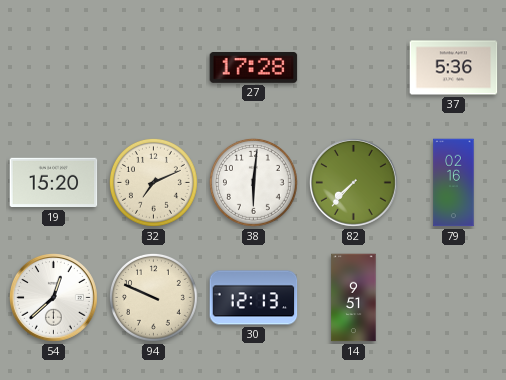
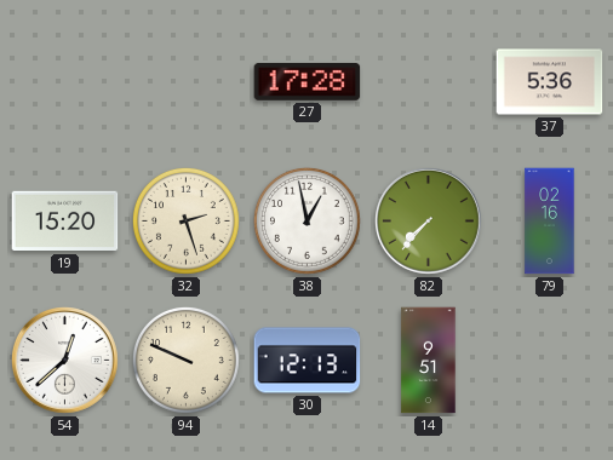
32: 7:11 -> 2:27
38: 6:01 -> 12:58
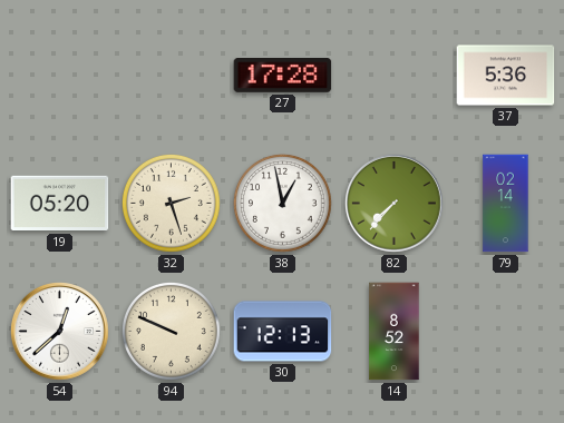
19: 15:20 -> 05:20
79: 02:16 -> 02:14
14: 9:51 -> 8:52
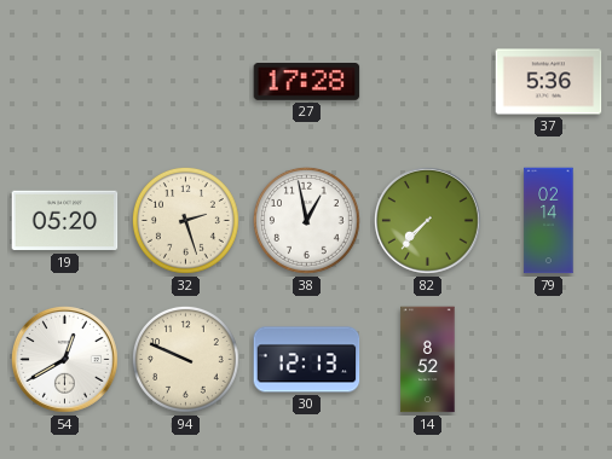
54: 12:38 -> 12:40
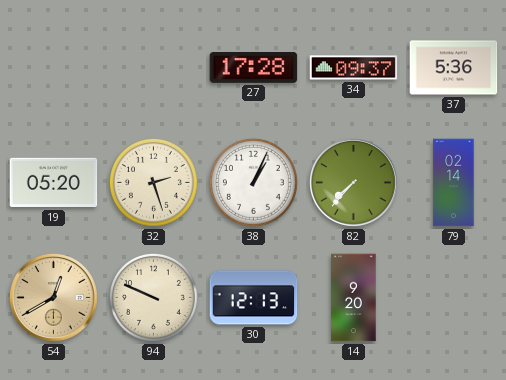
34: none -> 09:37
38: 12:58 -> 1:04
54 dial: white -> champagne
14: 8:52 -> 9:20
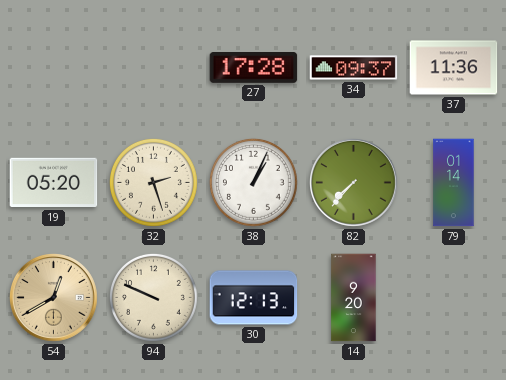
37: 5:36 -> 11:36
79: 02:14 -> 01:14
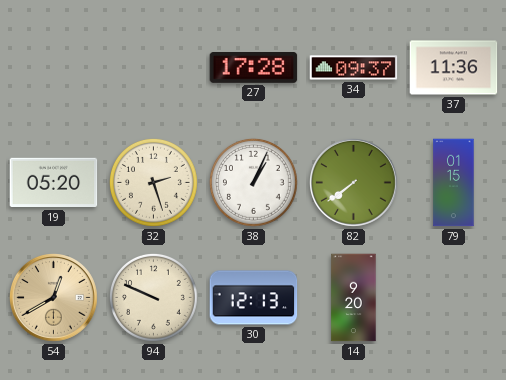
82: 7:37 -> 7:39
79: 01:14 -> 01:15
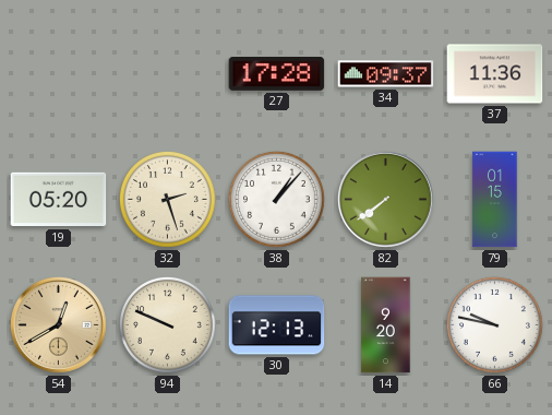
38: 1:04 -> 1:07
66: none -> 9:47
